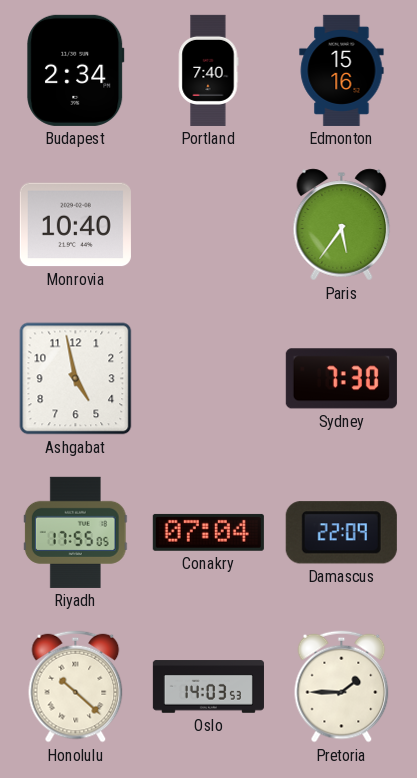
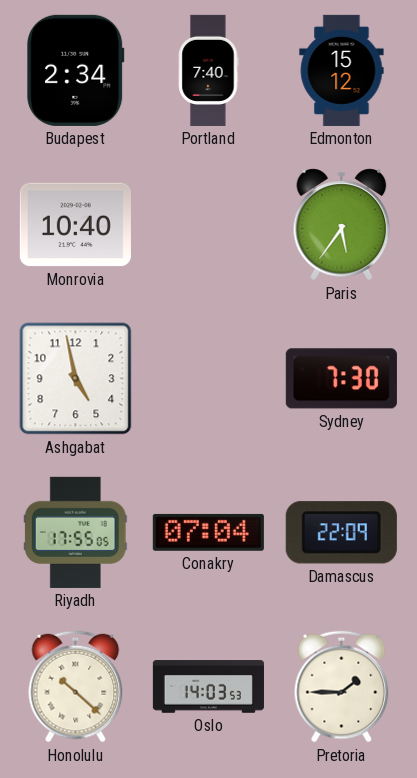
Edmonton: 15:16 -> 15:12
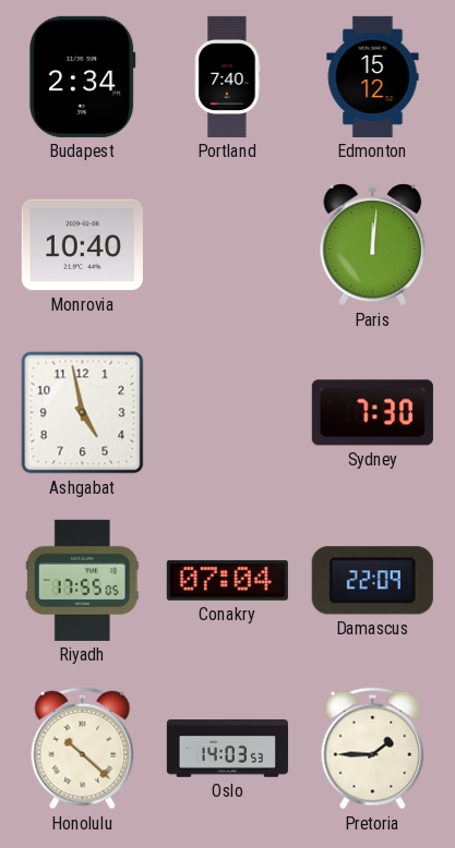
Paris: 5:36 -> 12:01
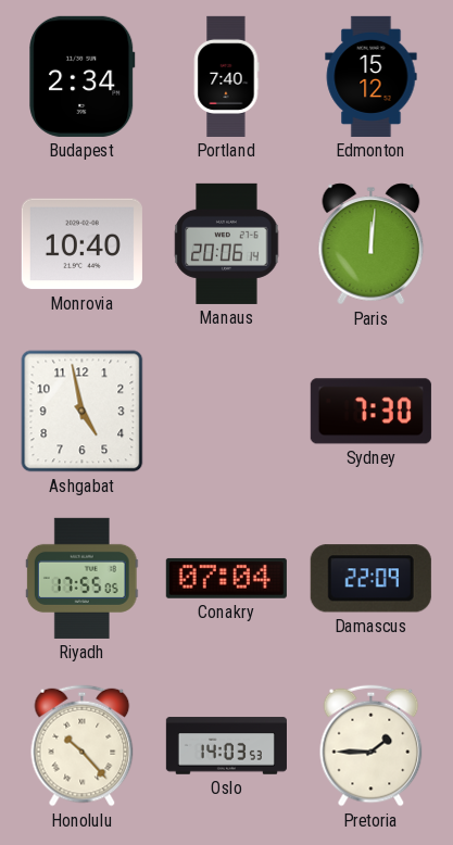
Manaus: none -> 20:06
Honolulu: 10:22 -> 10:23
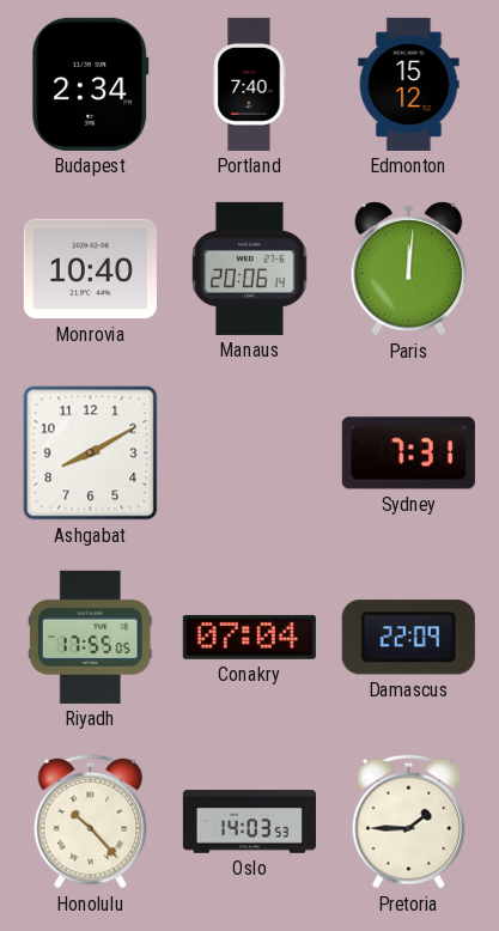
Ashgabat: 4:58 -> 8:10
Sydney: 7:30 -> 7:31
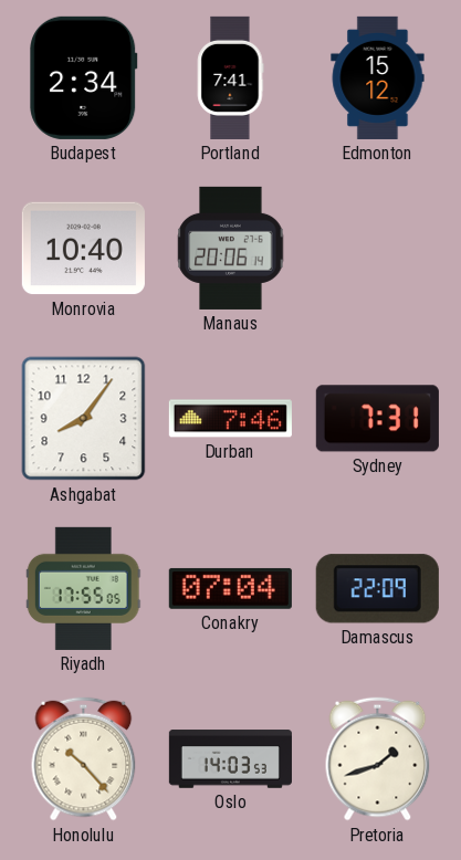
Portland: 7:40 -> 7:41
Paris: 12:01 -> none
Ashgabat: 8:10 -> 8:06
Durban: none -> 7:46
Pretoria: 1:45 -> 1:42
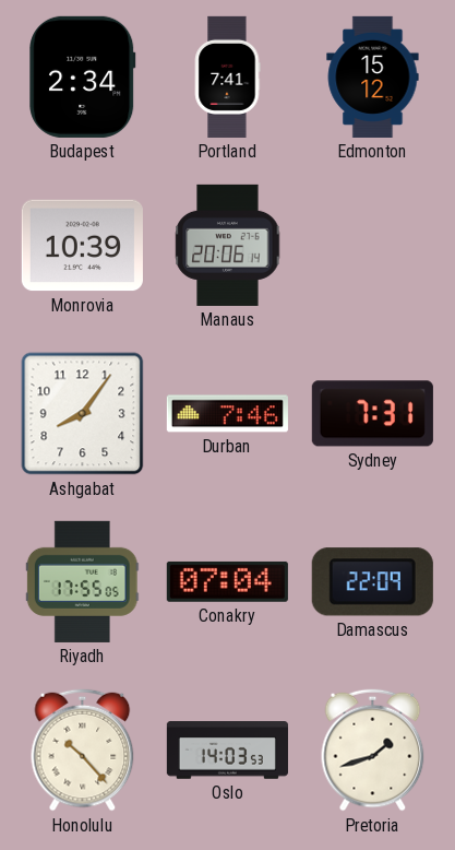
Monrovia: 10:40 -> 10:39
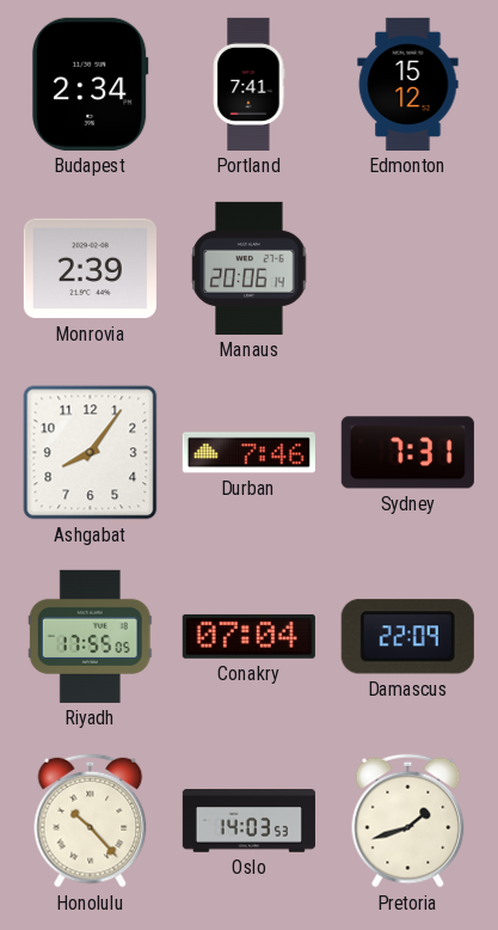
Monrovia: 10:39 -> 2:39
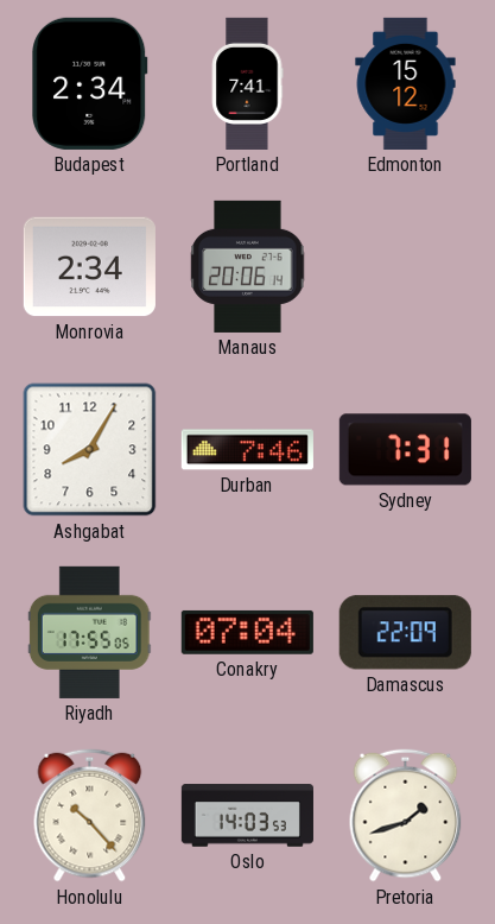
Monrovia: 2:39 -> 2:34
Ashgabat: 8:06 -> 8:05
